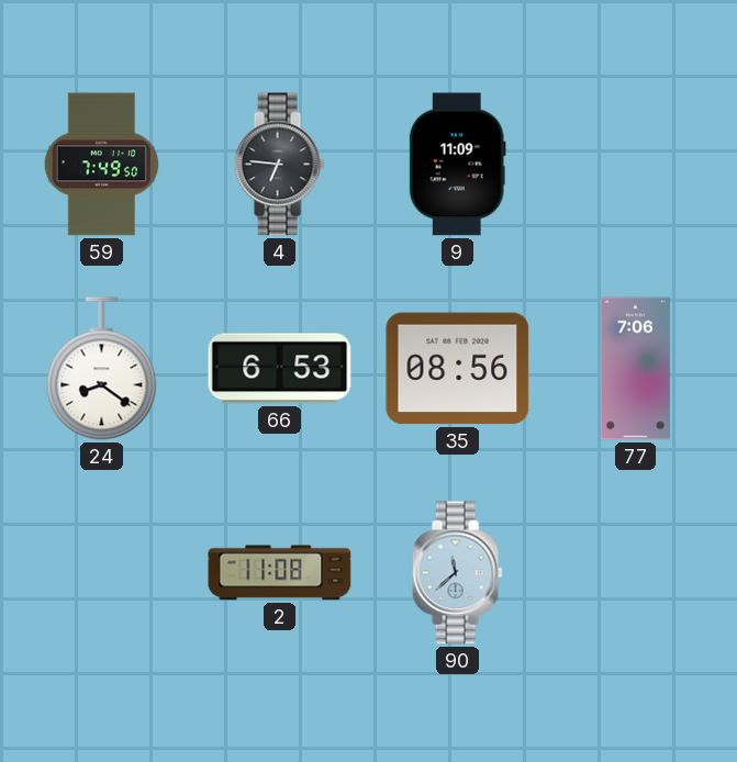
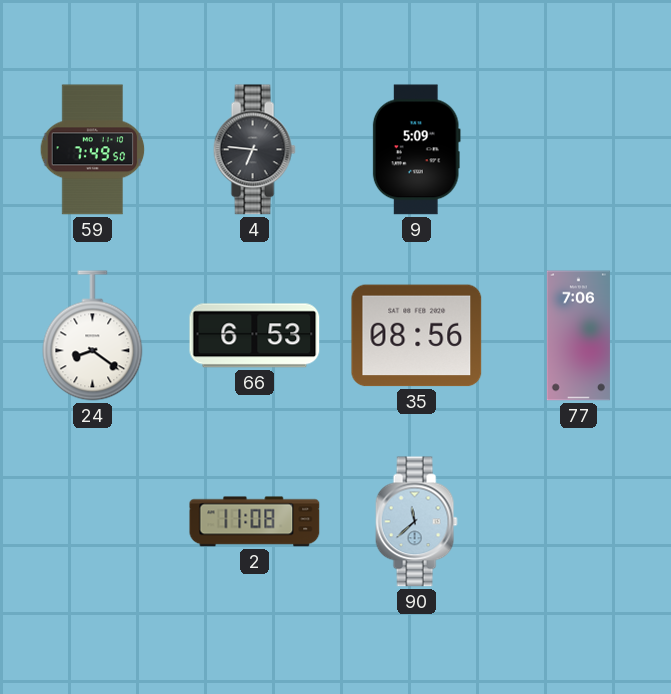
9: 11:09 -> 5:09
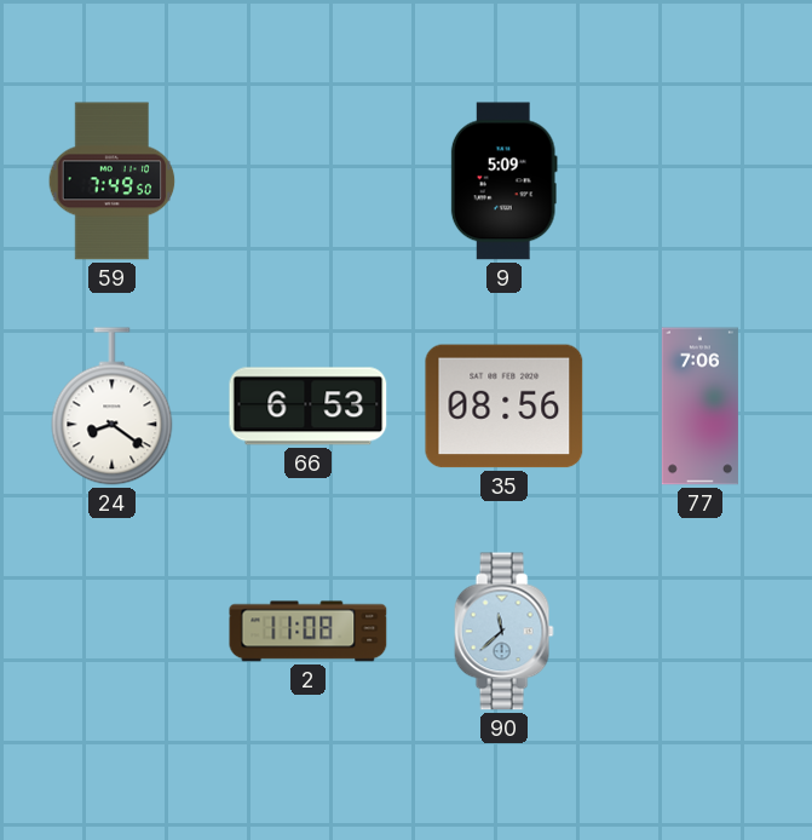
4: 6:46 -> none
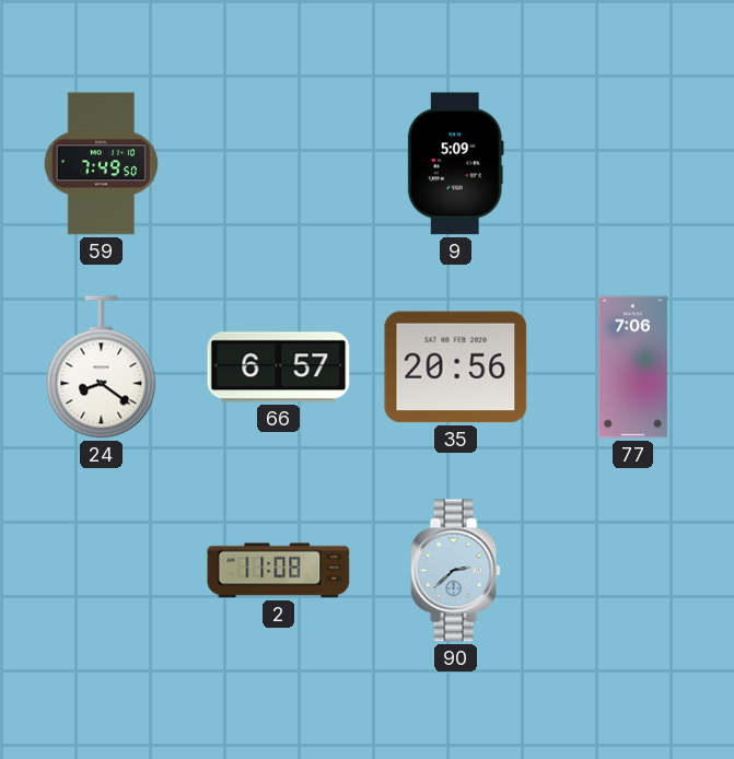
66: 6:53 -> 6:57
35: 08:56 -> 20:56
90: 11:38 -> 2:38
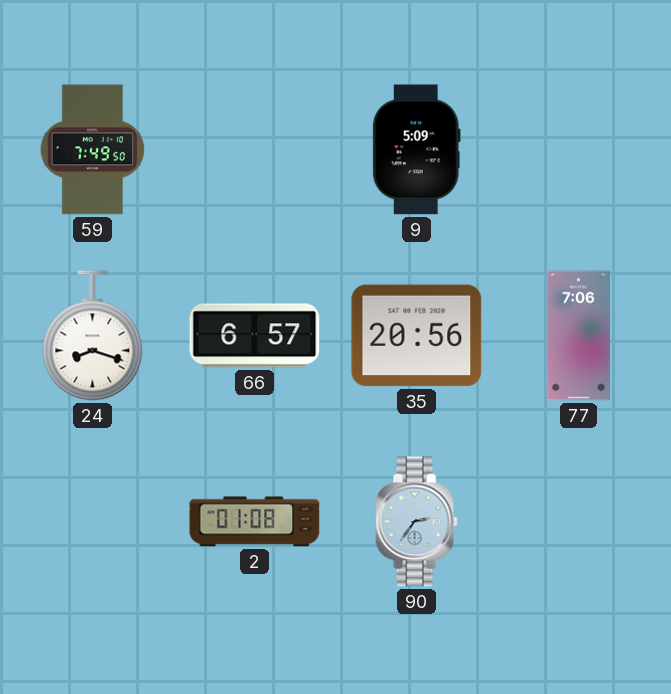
24: 8:21 -> 8:18
2: 11:08 -> 01:08
90: 2:38 -> 2:36
